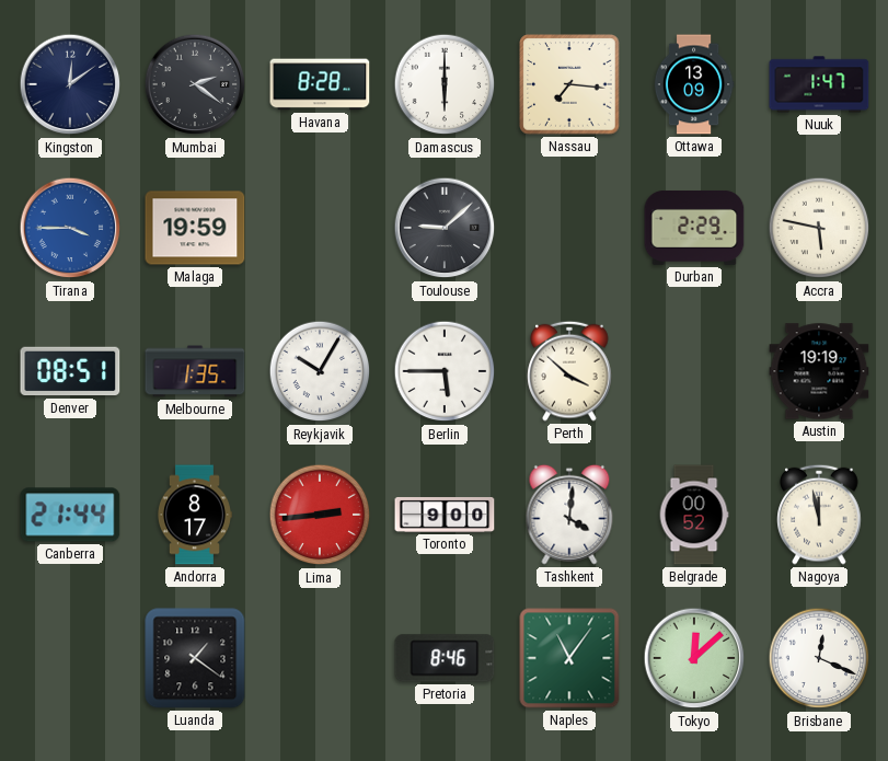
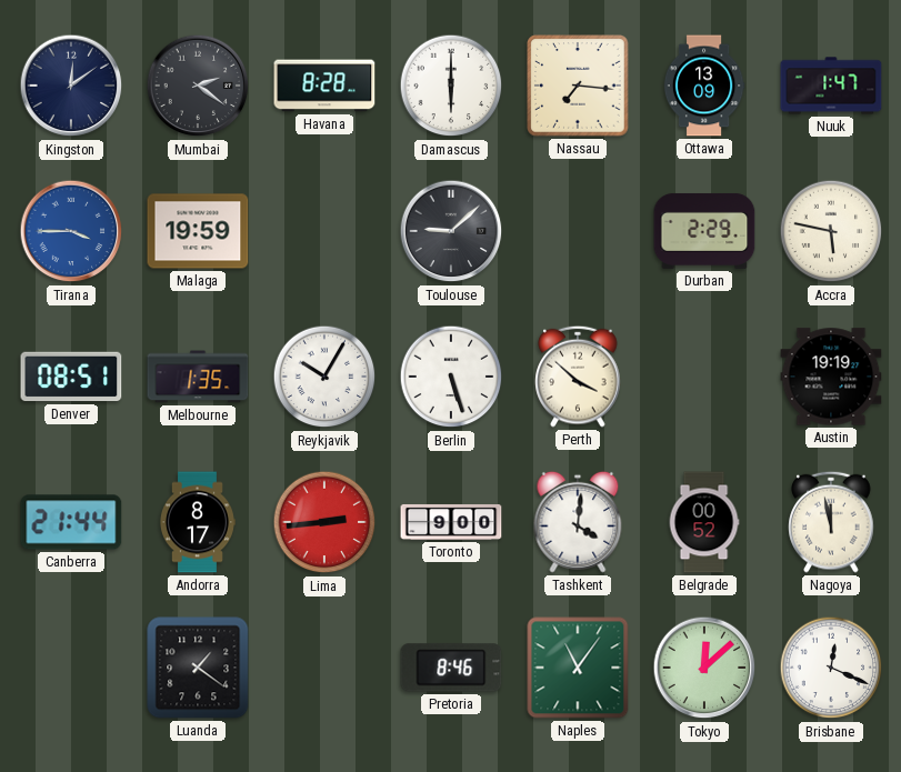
Berlin: 5:45 -> 5:27
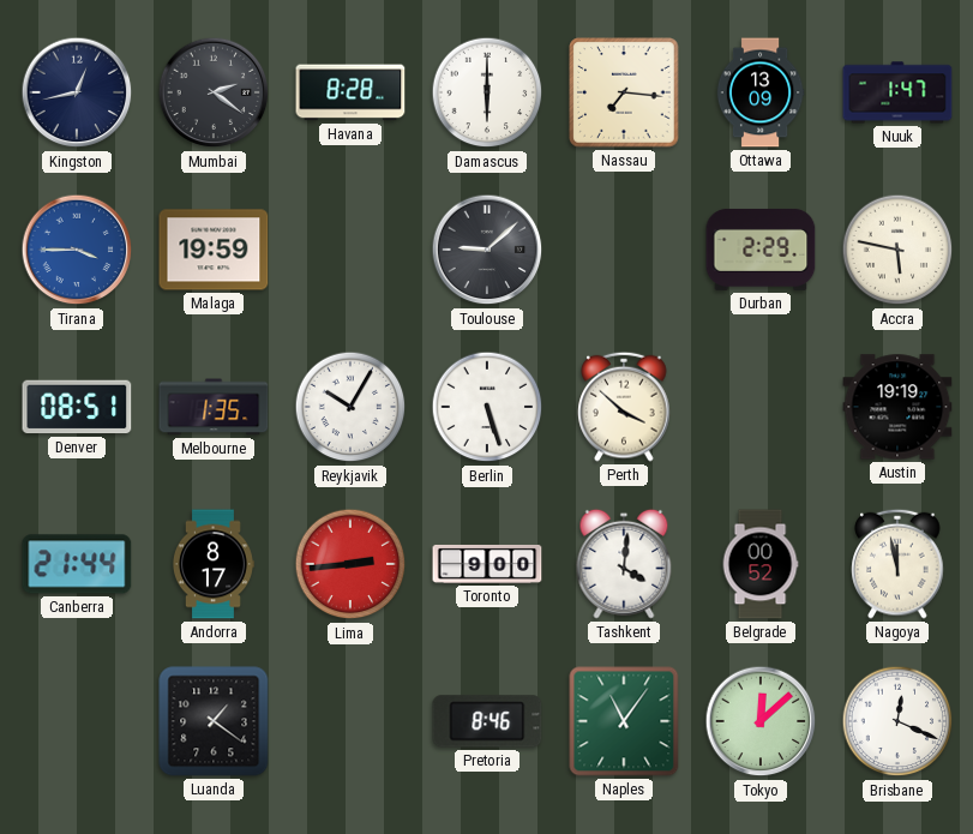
Kingston: 12:09 -> 12:43
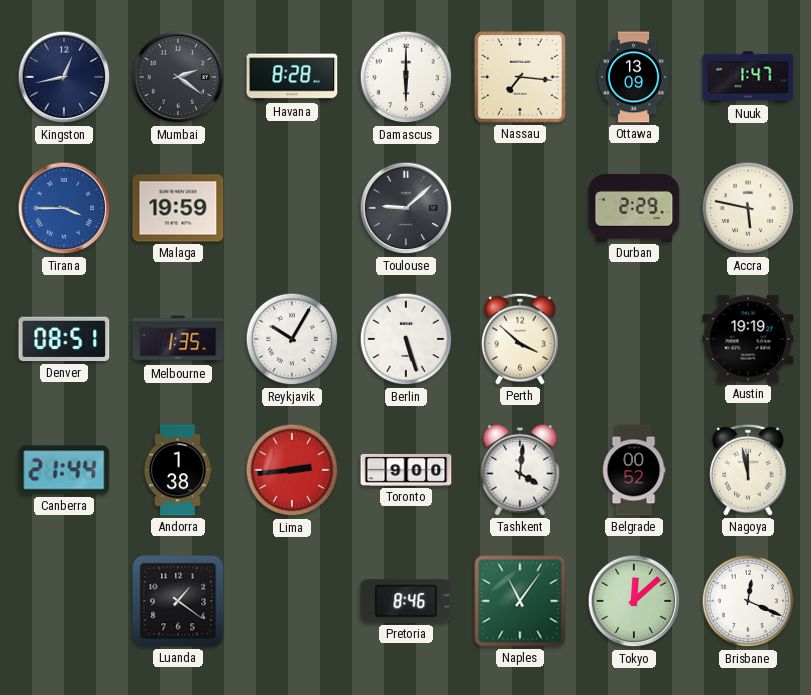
Andorra: 8:17 -> 1:38
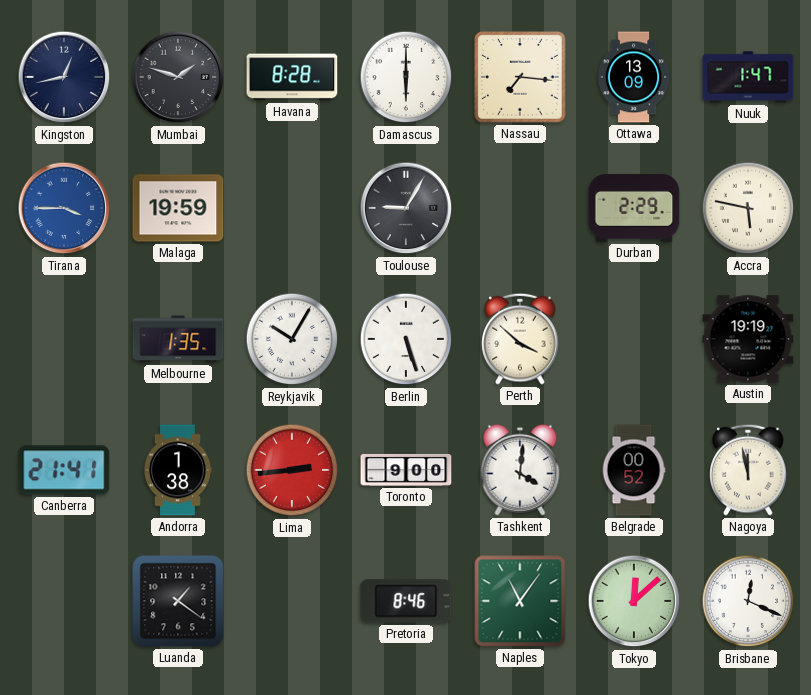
Mumbai: 2:21 -> 1:48
Toulouse: 9:08 -> 9:05
Denver: 08:51 -> none
Canberra: 21:44 -> 21:41
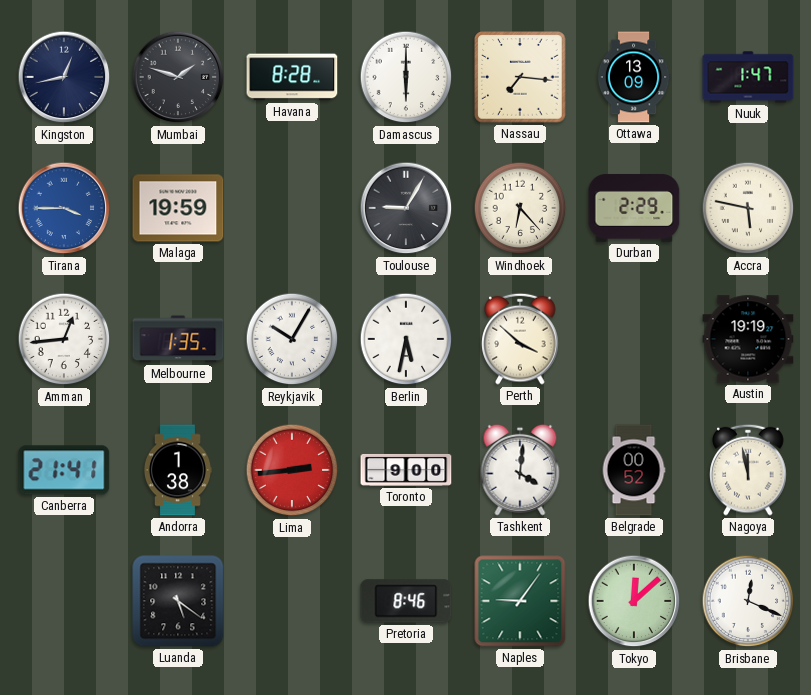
Windhoek: none -> 6:23
Amman: none -> 12:44
Berlin: 5:27 -> 5:32
Luanda: 1:21 -> 5:21
Naples: 11:06 -> 9:06
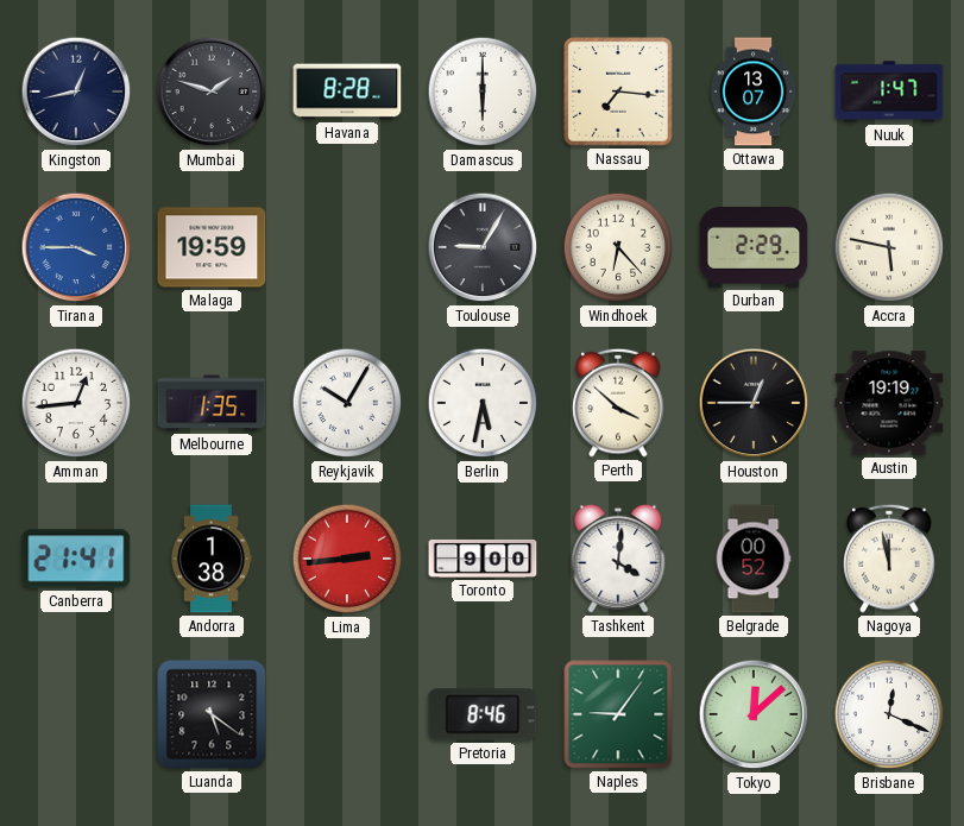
Ottawa: 13:09 -> 13:07
Houston: none -> 12:45
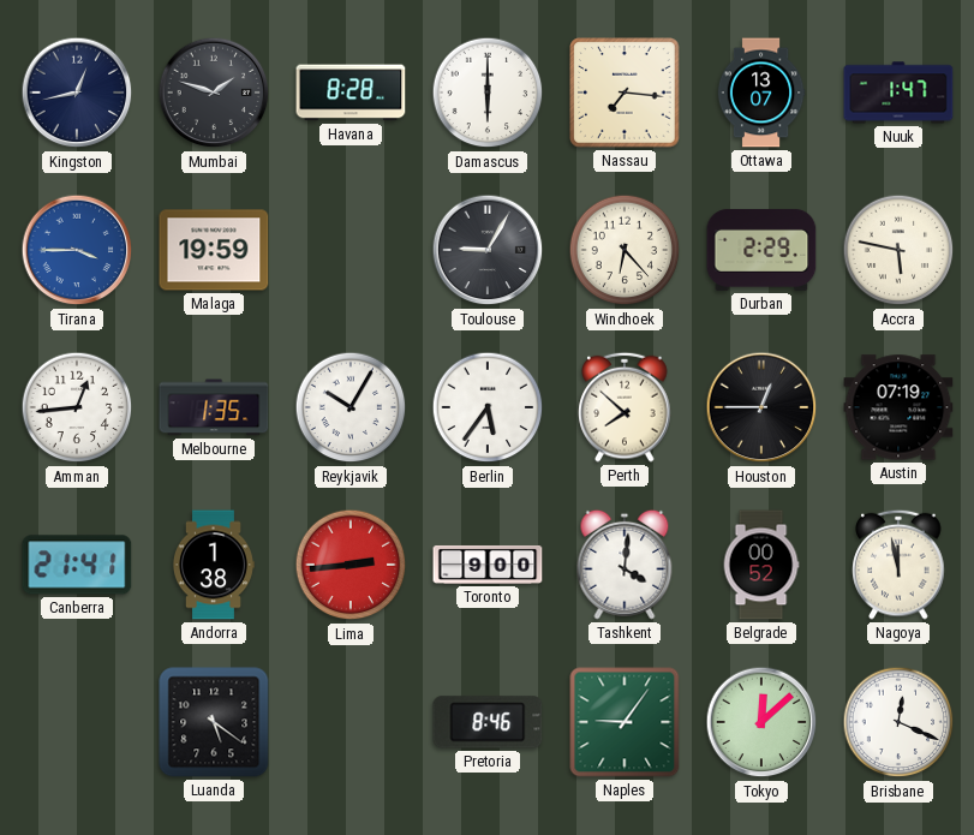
Berlin: 5:32 -> 5:36
Perth: 3:52 -> 7:52
Austin: 19:19 -> 07:19
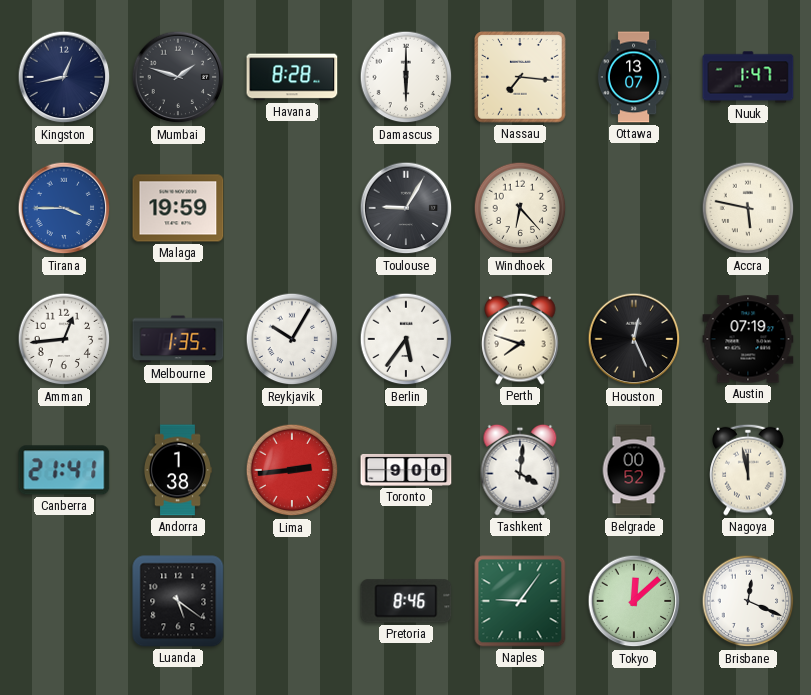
Durban: 2:29 -> none
Perth: 7:52 -> 7:48
Houston: 12:45 -> 12:26
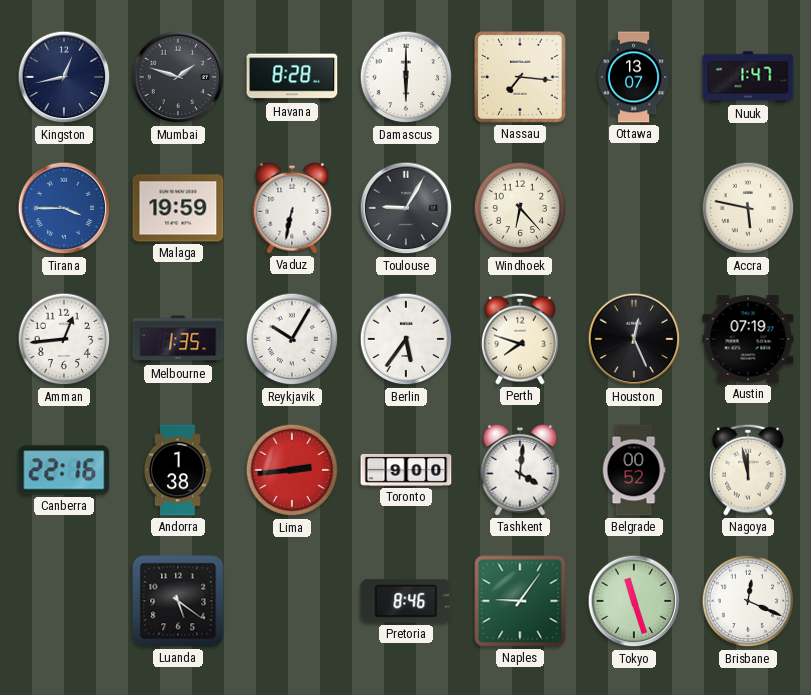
Vaduz: none -> 6:32
Canberra: 21:41 -> 22:16
Tokyo: 12:08 -> 11:27
